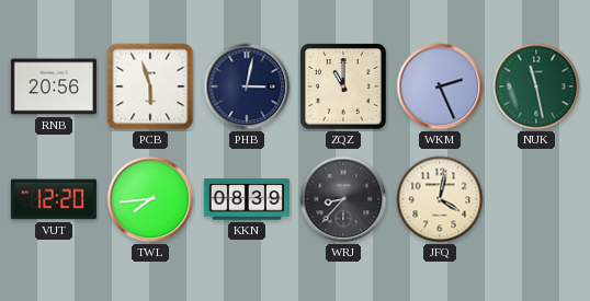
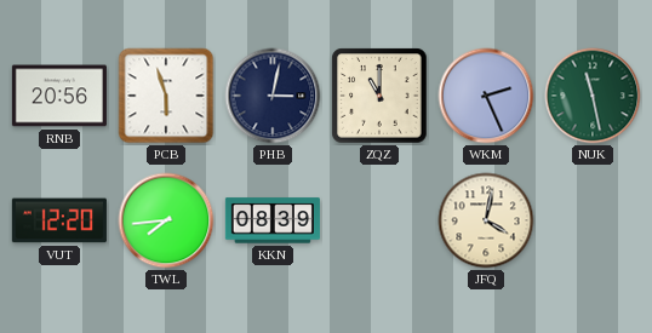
WRJ: 8:37 -> none
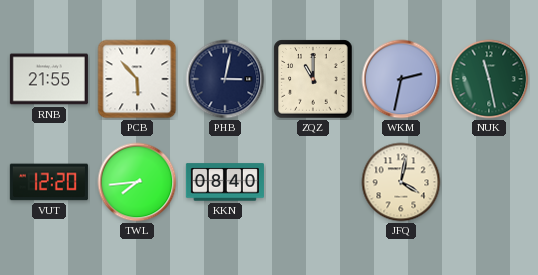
RNB: 20:56 -> 21:55
PCB: 5:57 -> 5:53
WKM: 2:26 -> 2:32
KKN: 08:39 -> 08:40
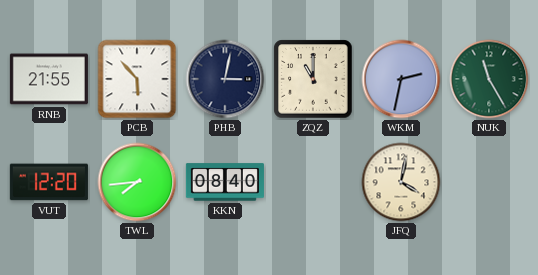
NUK: 11:28 -> 11:25
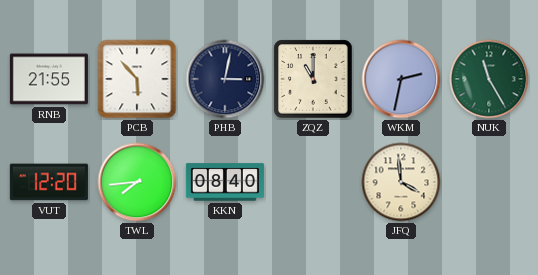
JFQ: 4:02 -> 3:59
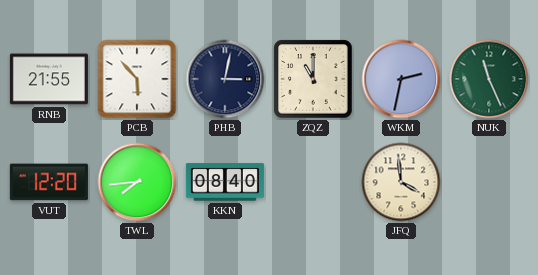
NUK: 11:25 -> 11:26
